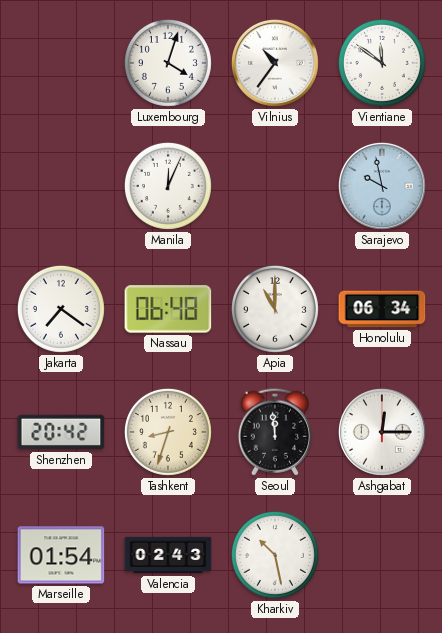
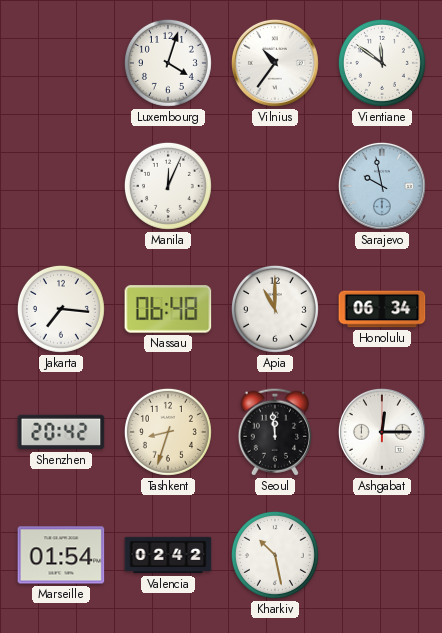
Jakarta: 7:21 -> 7:16
Valencia: 02:43 -> 02:42
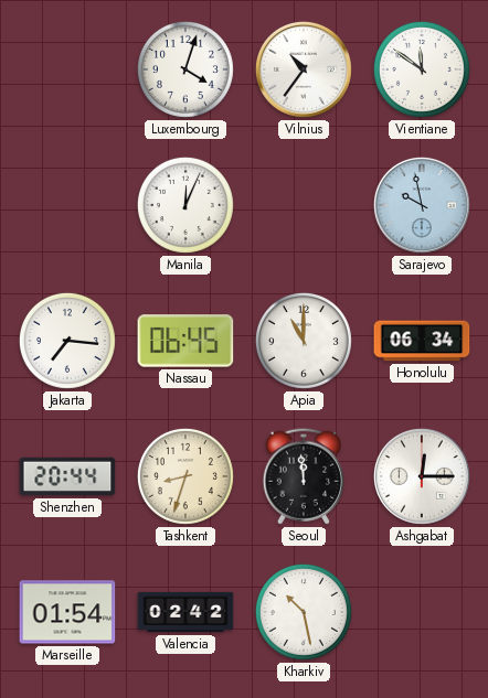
Nassau: 06:48 -> 06:45
Shenzhen: 20:42 -> 20:44
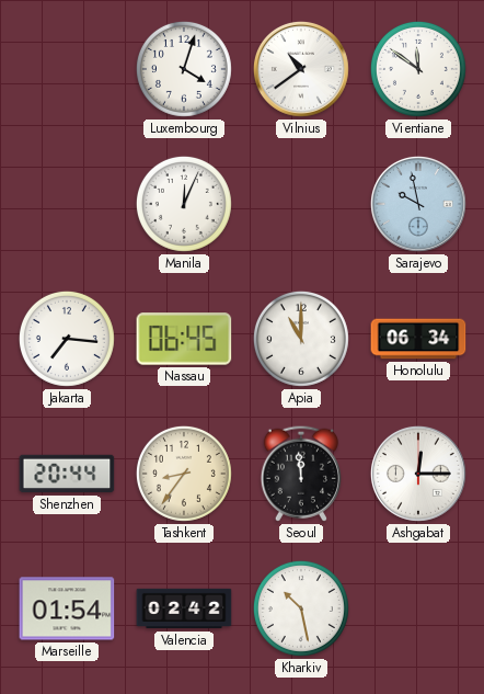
Vilnius: 10:36 -> 10:39
Tashkent: 8:33 -> 8:36
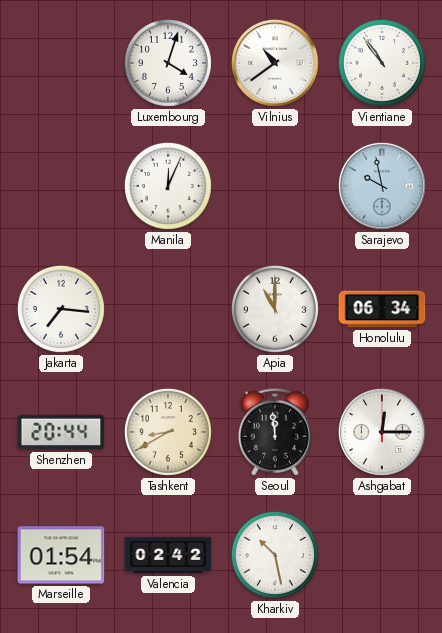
Vientiane: 11:51 -> 10:54
Nassau: 06:45 -> none
Tashkent: 8:36 -> 8:40
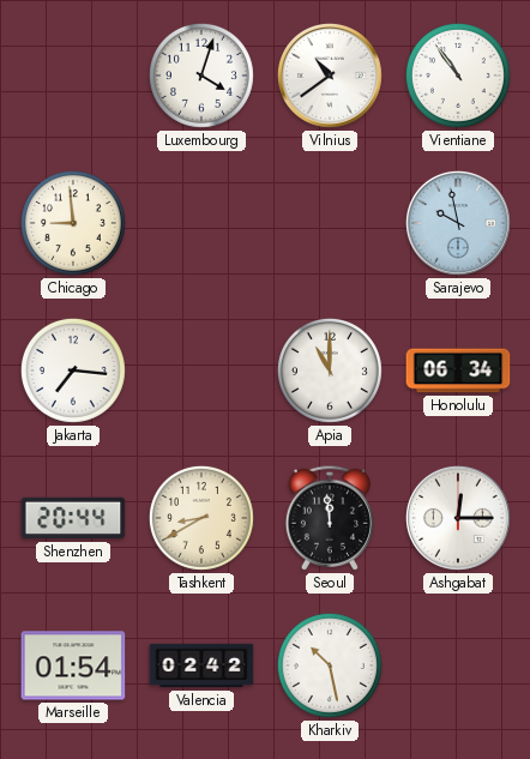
Chicago: none -> 8:59
Manila: 12:04 -> none
